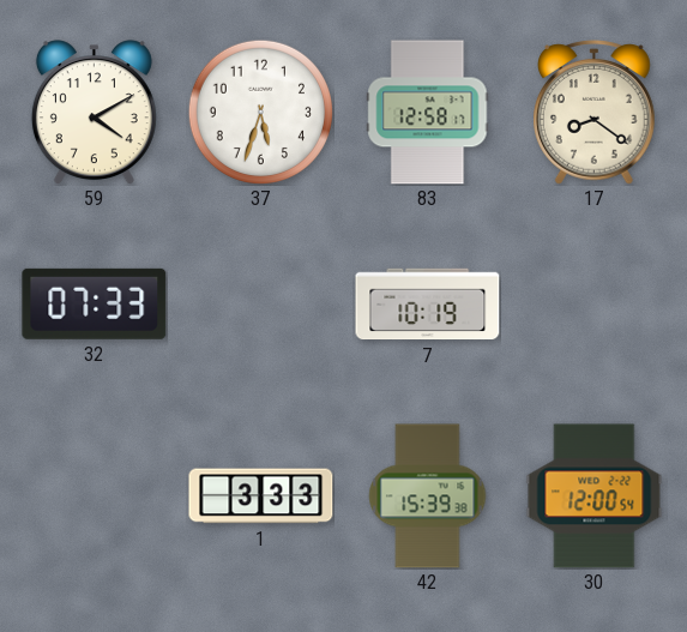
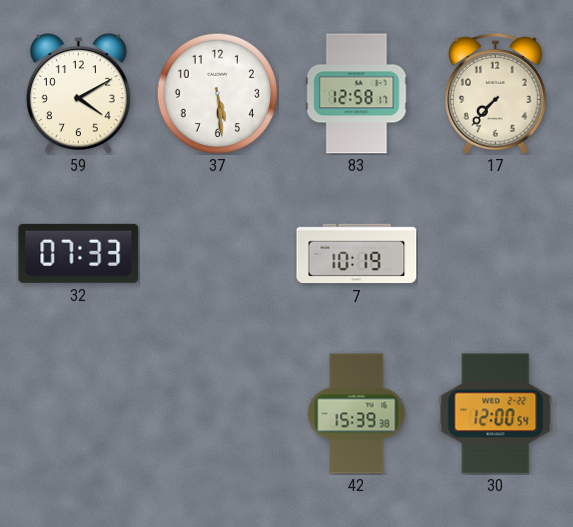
37: 5:33 -> 5:29
17: 8:21 -> 7:37
1: 3:33 -> none
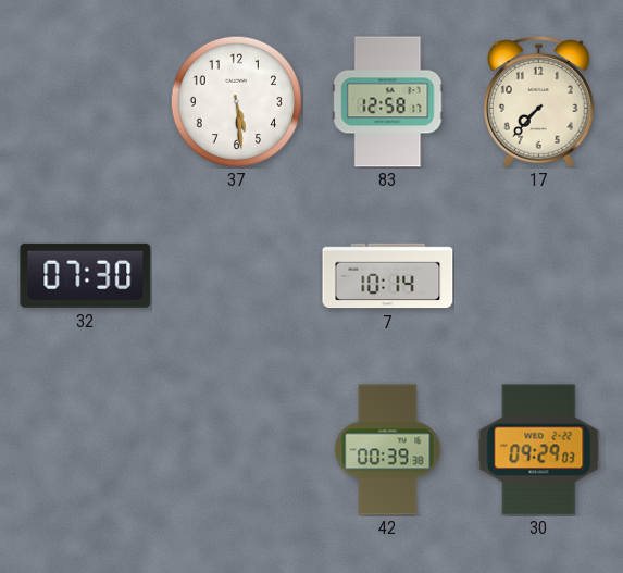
59: 4:10 -> none
32: 07:33 -> 07:30
7: 10:19 -> 10:14
42: 15:39 -> 00:39
30: 12:00 -> 09:29
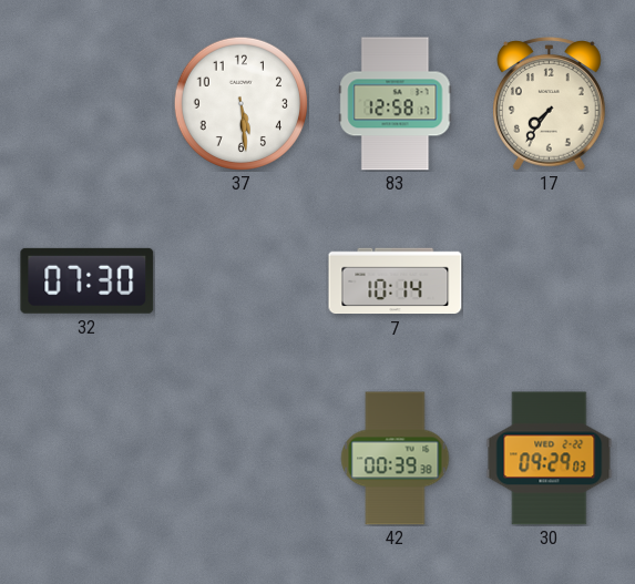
17: 7:37 -> 7:36
